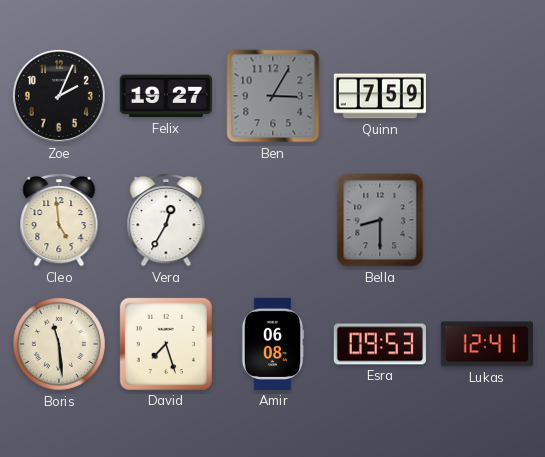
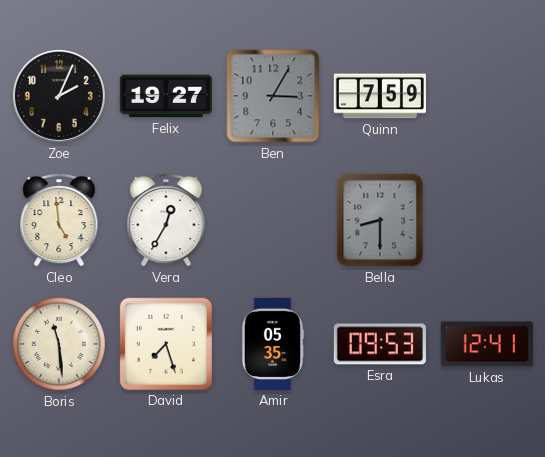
Amir: 06:08 -> 05:35
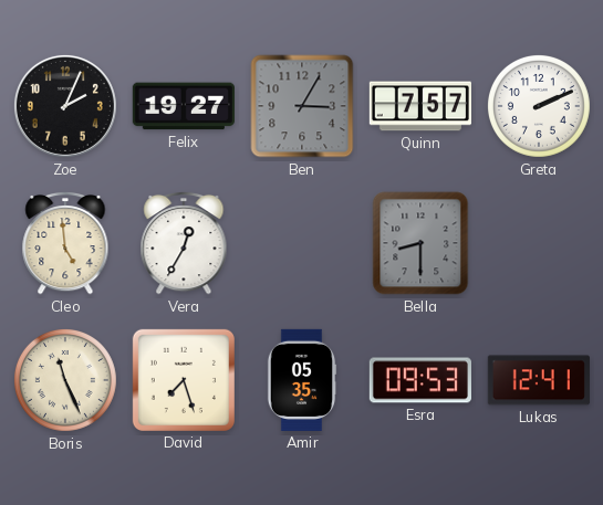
Quinn: 7:59 -> 7:57
Greta: none -> 2:11
Boris: 11:29 -> 11:26
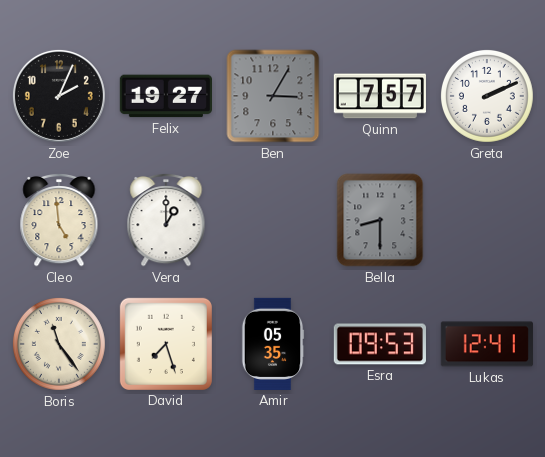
Vera: 12:35 -> 1:00
Boris: 11:26 -> 11:24
